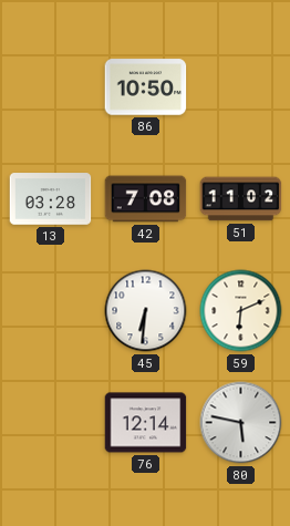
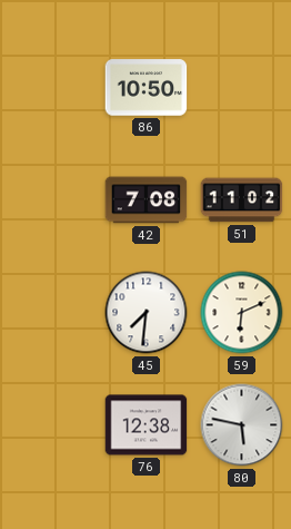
13: 03:28 -> none
45: 6:31 -> 7:31
76: 12:14 -> 12:38
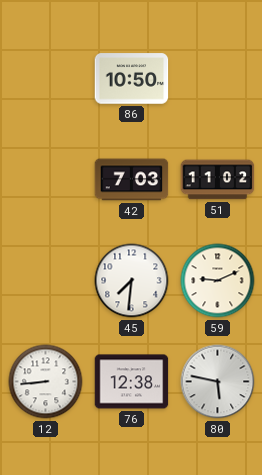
42: 7:08 -> 7:03
59: 6:11 -> 9:11
12: none -> 8:44
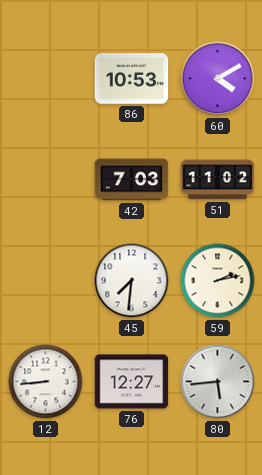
86: 10:50 -> 10:53
60: none -> 4:10
59: 9:11 -> 2:13
76: 12:38 -> 12:27
80: 5:47 -> 5:44
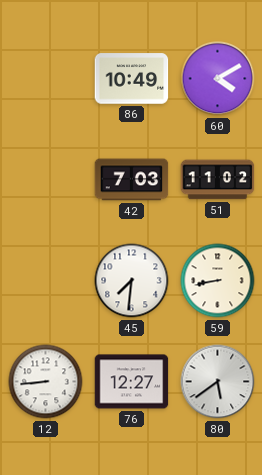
86: 10:53 -> 10:49
59: 2:13 -> 8:43
80: 5:44 -> 5:39
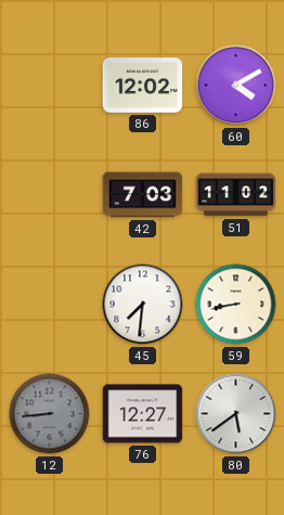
86: 10:49 -> 12:02
12 dial: white -> grey
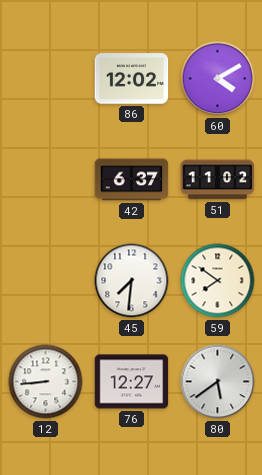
42: 7:03 -> 6:37
59: 8:43 -> 7:51
12 dial: grey -> white
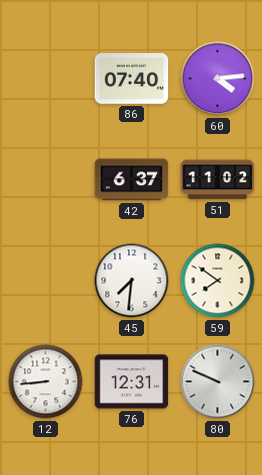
86: 12:02 -> 07:40
60: 4:10 -> 4:14
76: 12:27 -> 12:31
80: 5:39 -> 9:49
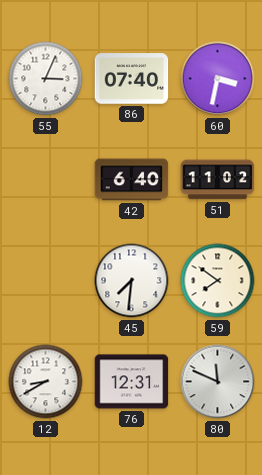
55: none -> 3:04
60: 4:14 -> 3:32
42: 6:37 -> 6:40
12: 8:44 -> 8:40
80: 9:49 -> 11:49
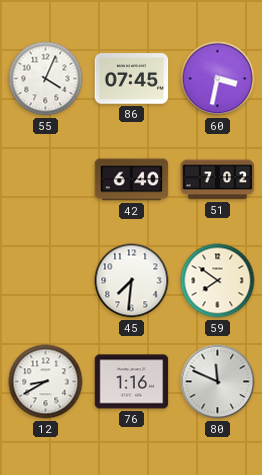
55: 3:04 -> 4:04
86: 07:40 -> 07:45
51: 11:02 -> 7:02
76: 12:31 -> 1:16
